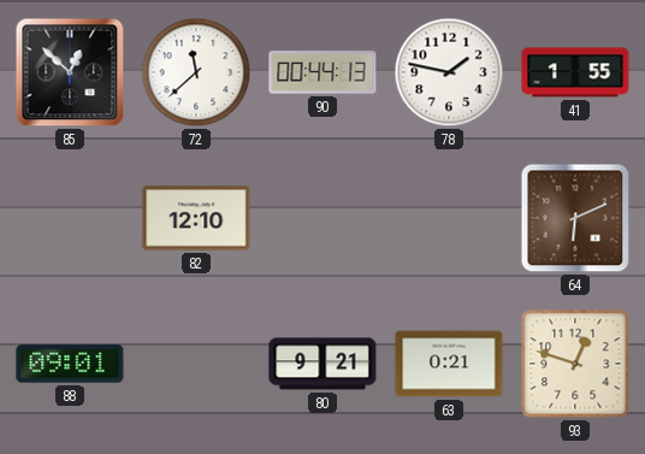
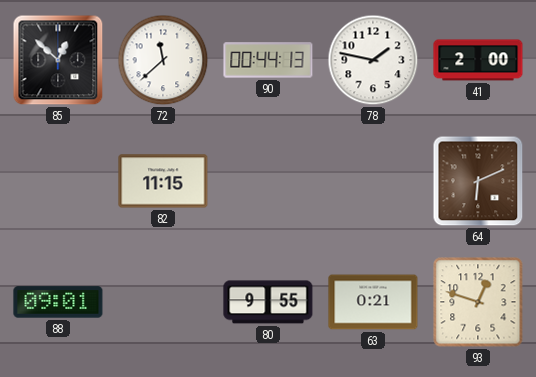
41: 1:55 -> 2:00
82: 12:10 -> 11:15
80: 9:21 -> 9:55
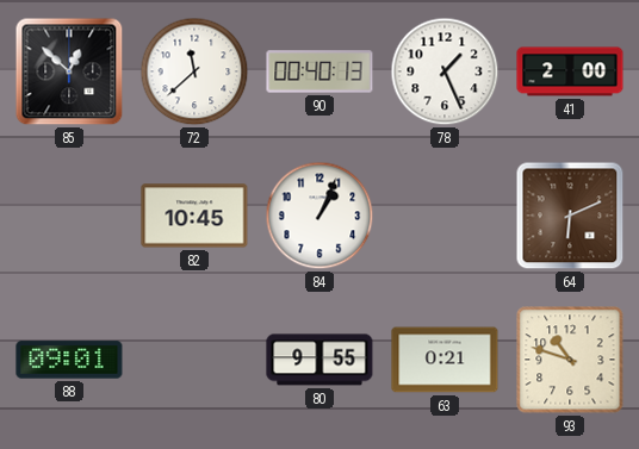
90: 00:44 -> 00:40
78: 1:47 -> 1:26
82: 11:15 -> 10:45
84: none -> 1:04
93: 12:48 -> 10:48
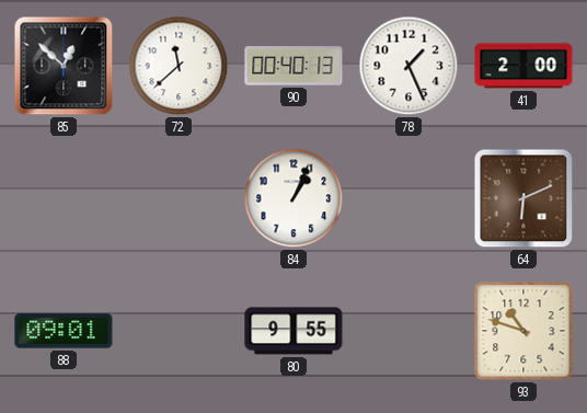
82: 10:45 -> none
63: 0:21 -> none
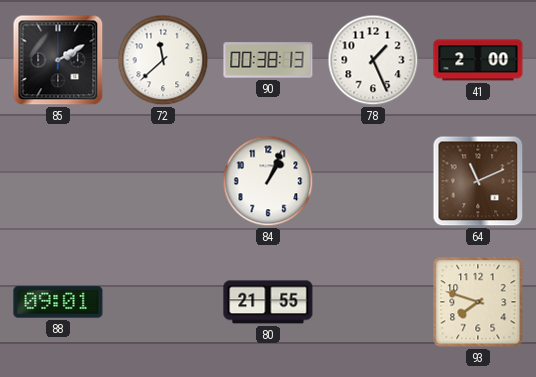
85: 12:52 -> 2:10
90: 00:40 -> 00:38
64: 6:11 -> 11:11
80: 9:55 -> 21:55
93: 10:48 -> 7:48
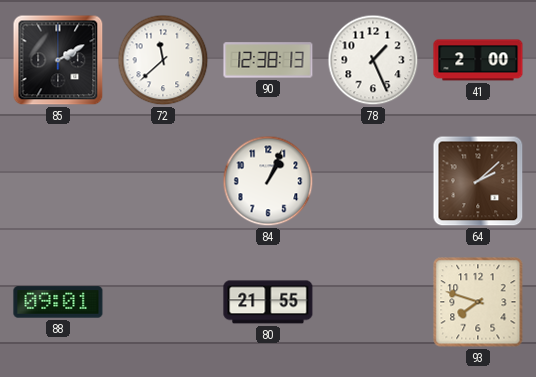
90: 00:38 -> 12:38
64: 11:11 -> 2:08
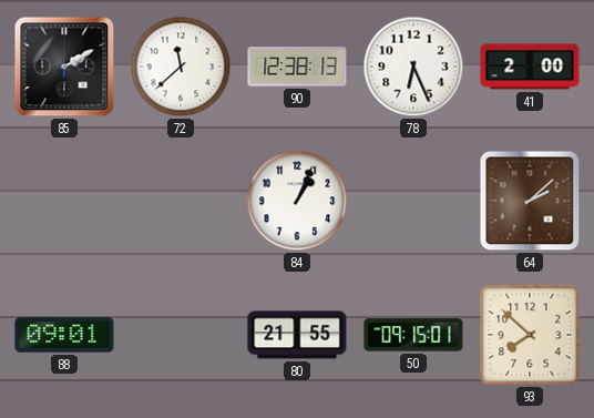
78: 1:26 -> 6:26
50: none -> 09:15
93: 7:48 -> 7:52
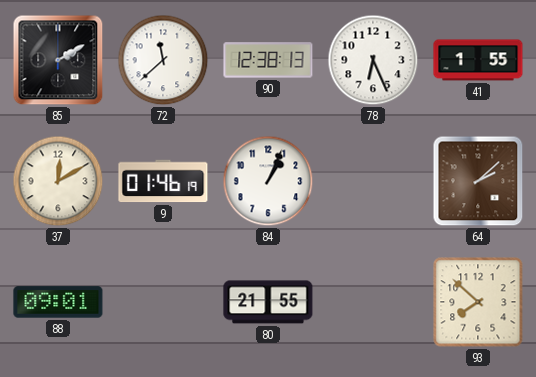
41: 2:00 -> 1:55
37: none -> 12:10
9: none -> 01:46
50: 09:15 -> none
